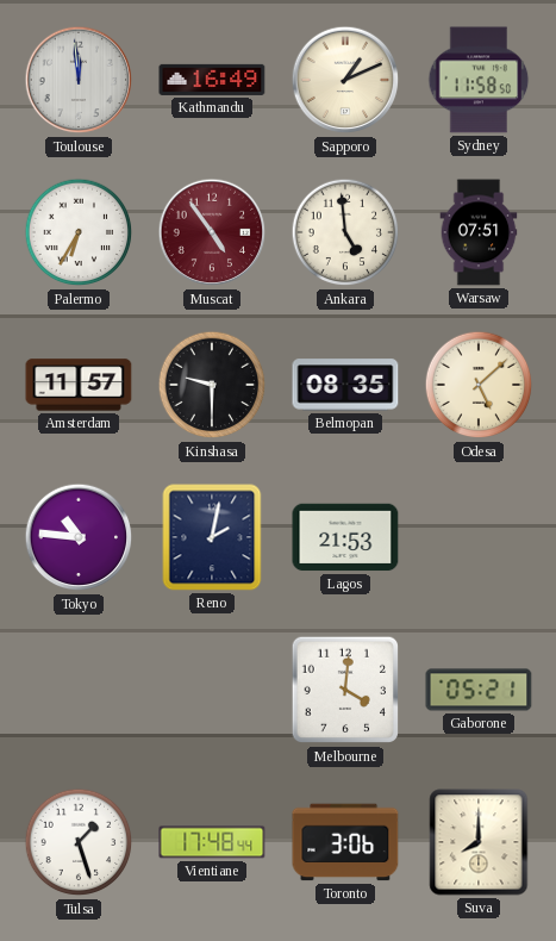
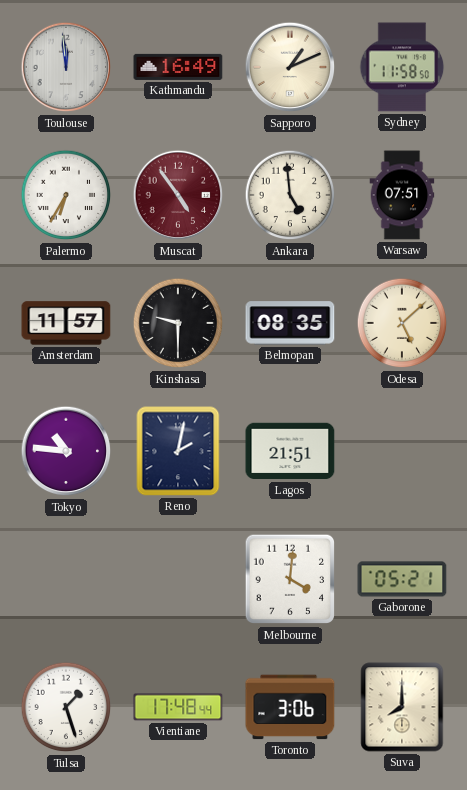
Lagos: 21:53 -> 21:51
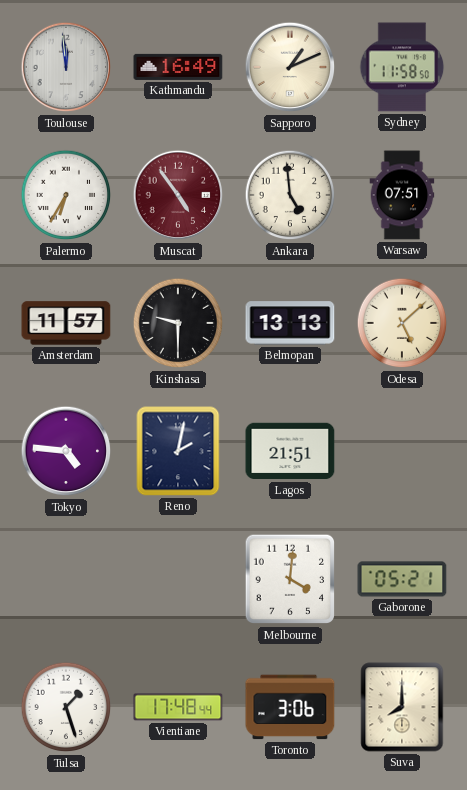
Belmopan: 08:35 -> 13:13
Tokyo: 10:46 -> 4:46
